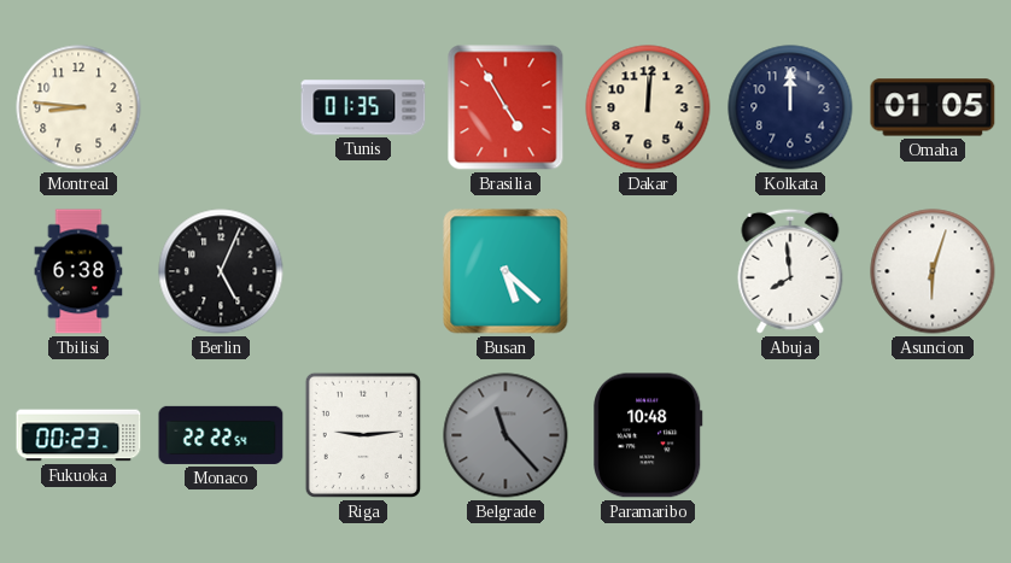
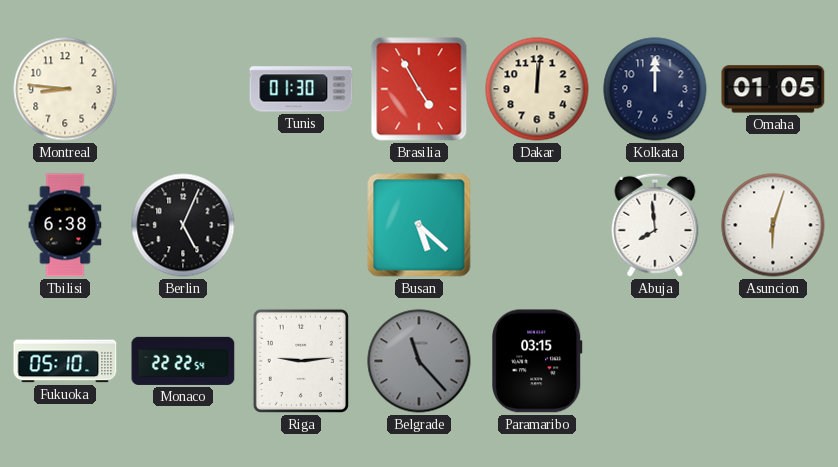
Tunis: 01:35 -> 01:30
Fukuoka: 00:23 -> 05:10
Paramaribo: 10:48 -> 03:15
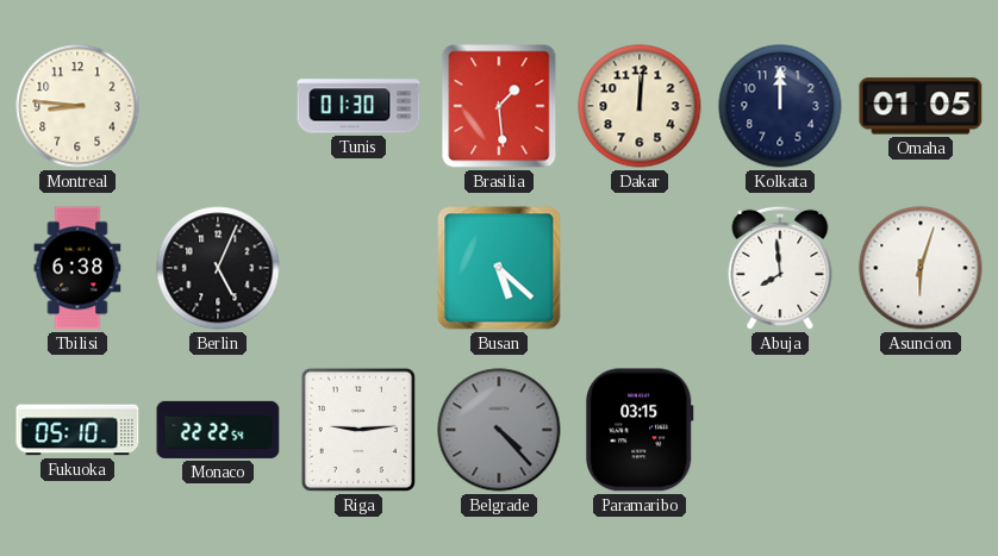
Brasilia: 4:55 -> 1:29
Belgrade: 11:23 -> 4:23
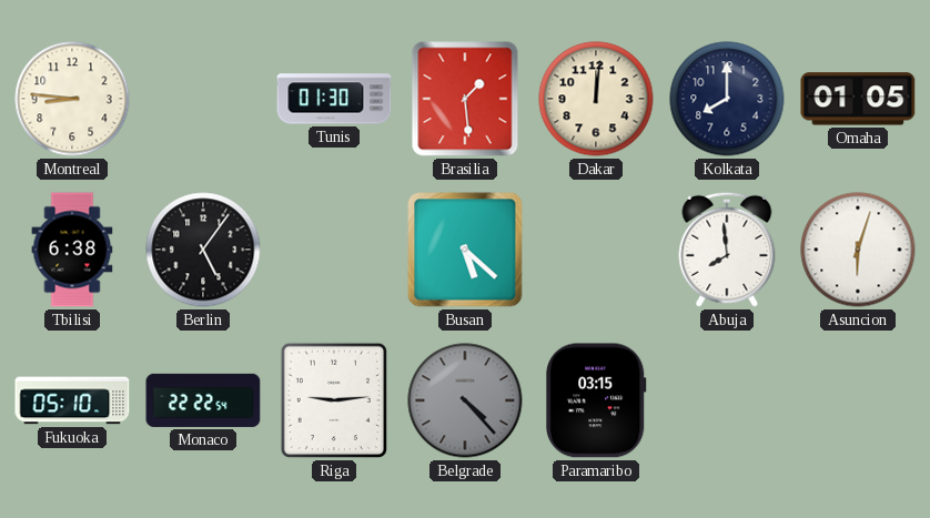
Kolkata: 12:00 -> 8:00
Berlin: 5:04 -> 5:06
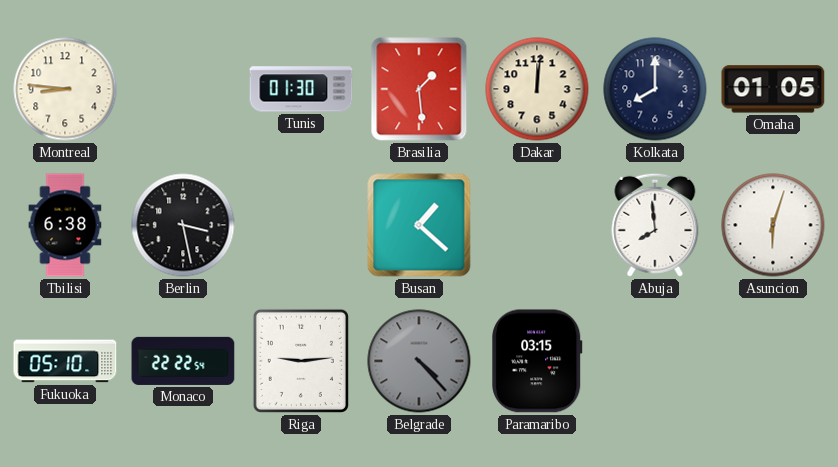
Berlin: 5:06 -> 3:28
Busan: 5:22 -> 1:22
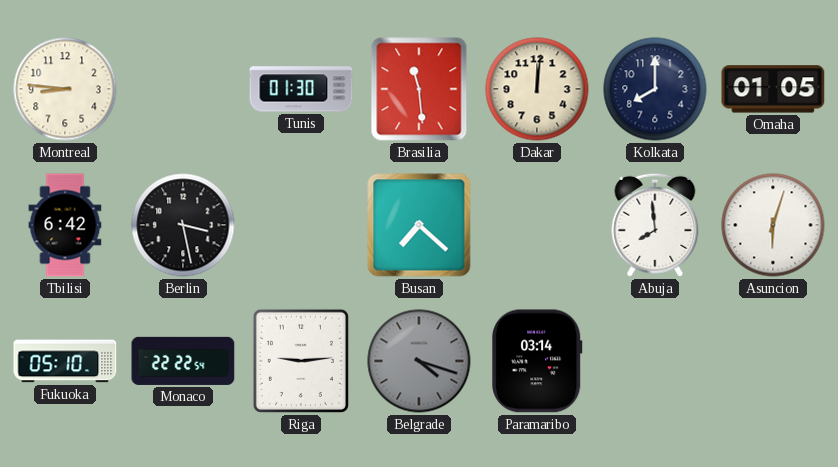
Brasilia: 1:29 -> 11:29
Tbilisi: 6:38 -> 6:42
Busan: 1:22 -> 7:22
Belgrade: 4:23 -> 4:18
Paramaribo: 03:15 -> 03:14
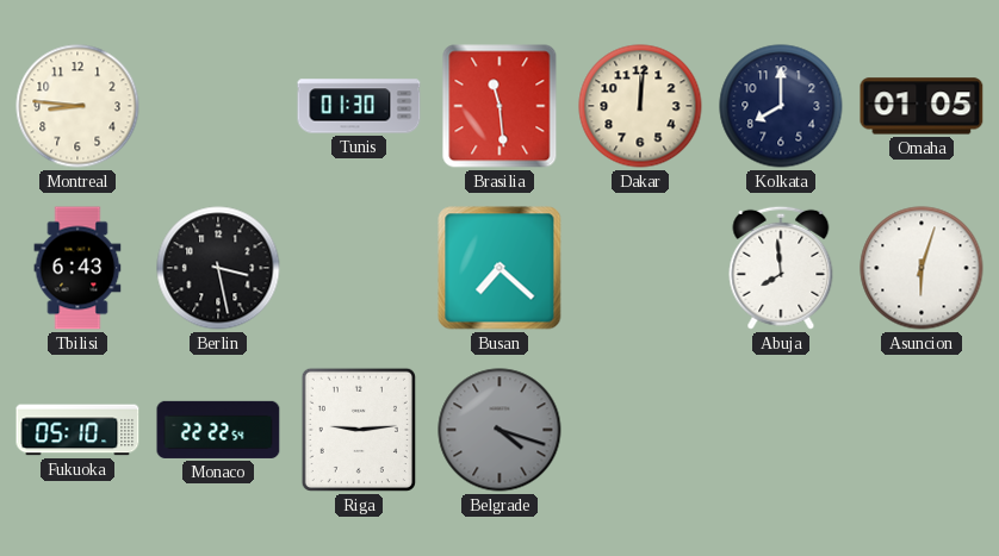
Tbilisi: 6:42 -> 6:43
Paramaribo: 03:14 -> none
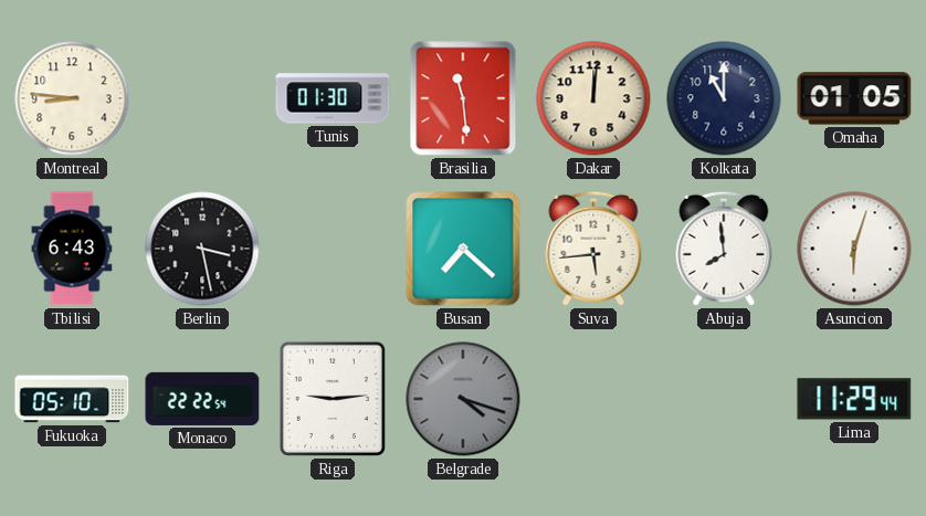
Kolkata: 8:00 -> 11:00
Suva: none -> 5:44
Lima: none -> 11:29
